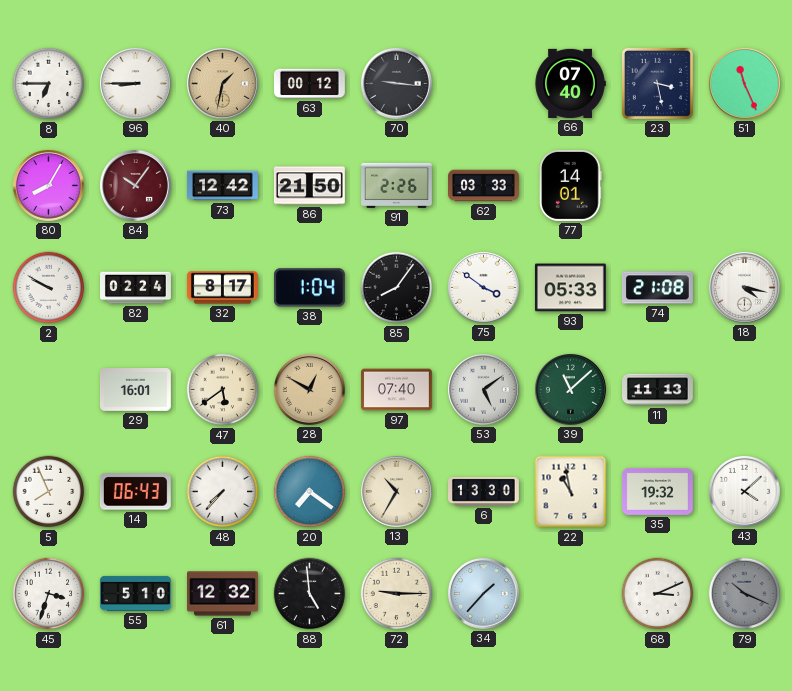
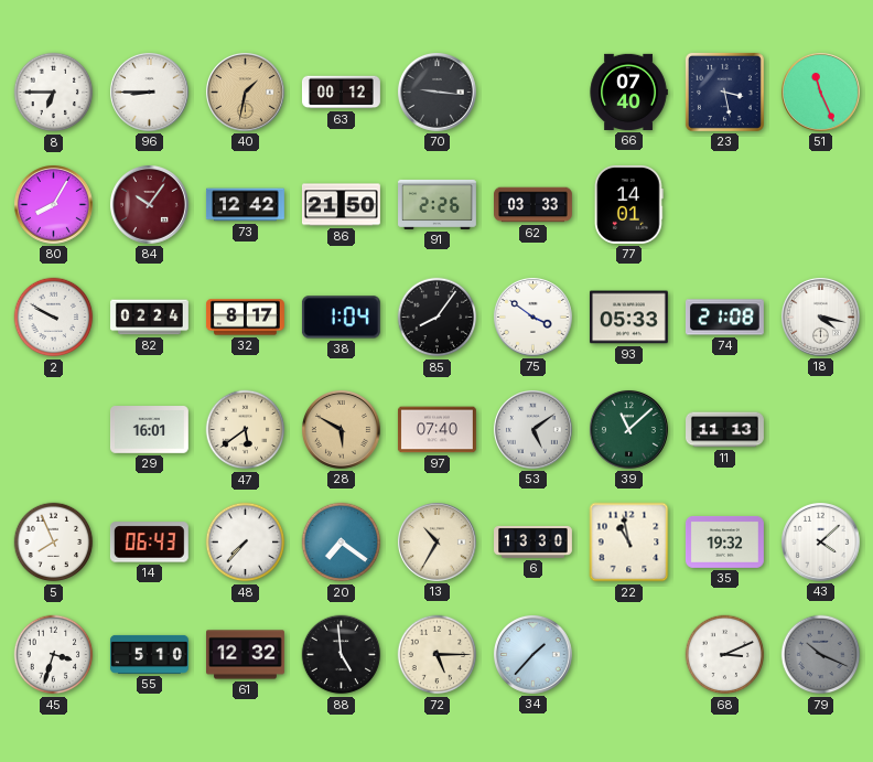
28: 12:50 -> 5:50
72: 9:15 -> 5:15
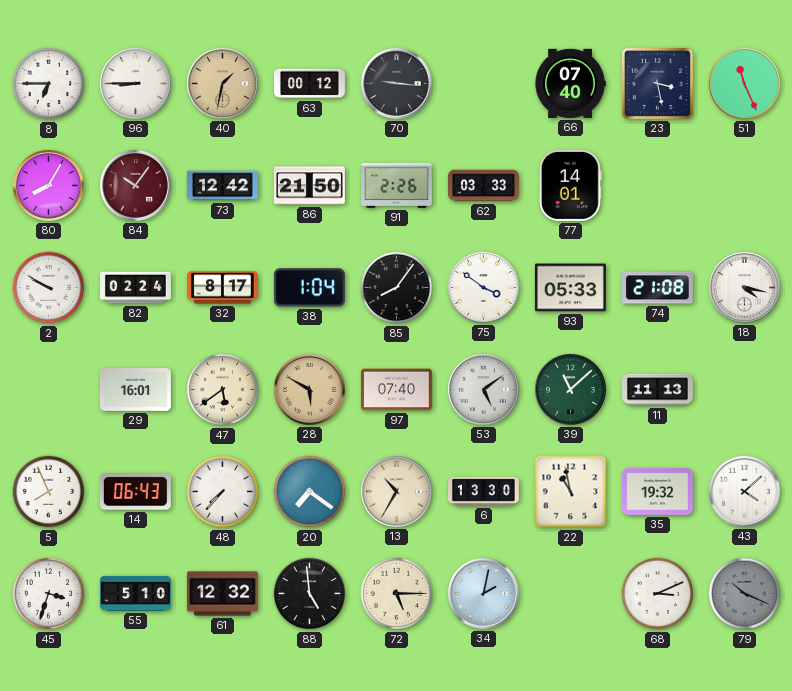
34: 1:37 -> 2:02
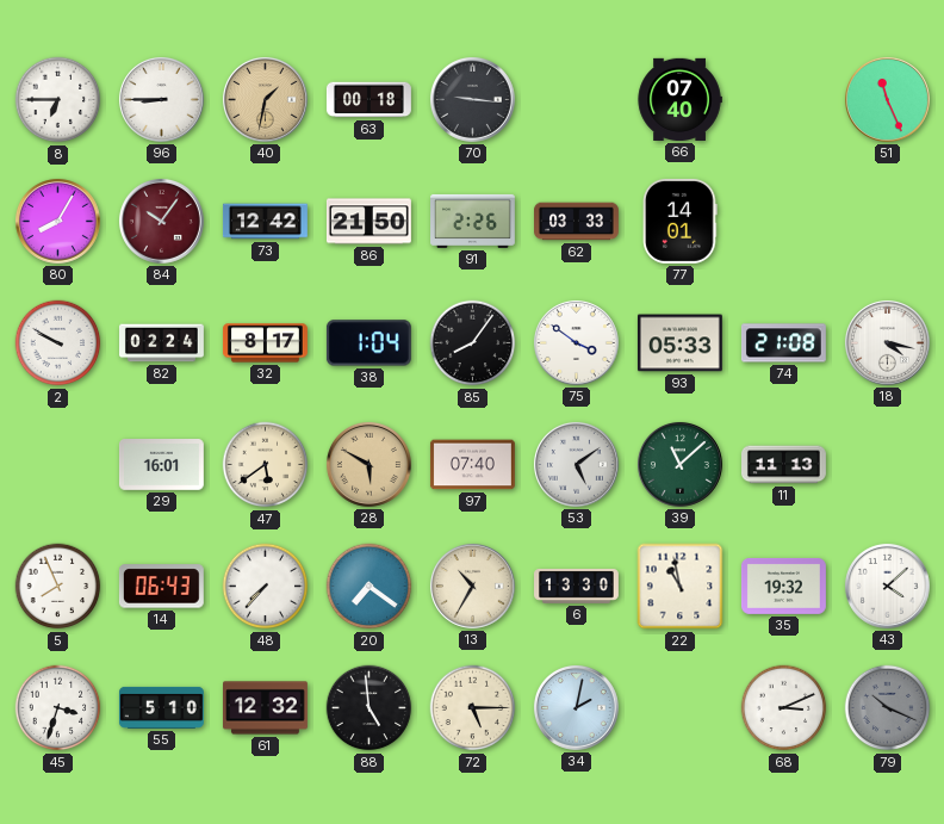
63: 00:12 -> 00:18
23: 3:28 -> none
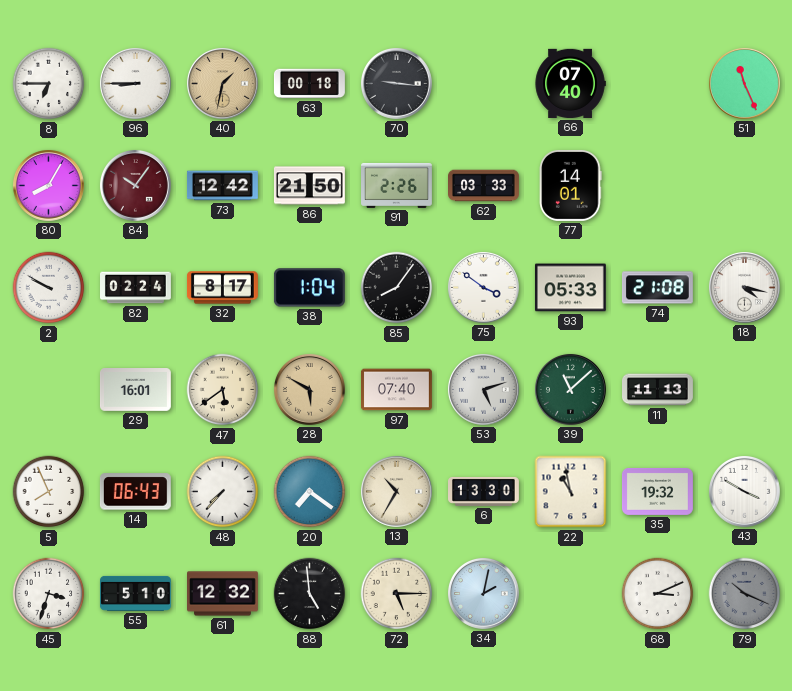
53: 5:09 -> 5:12
43: 4:08 -> 3:50
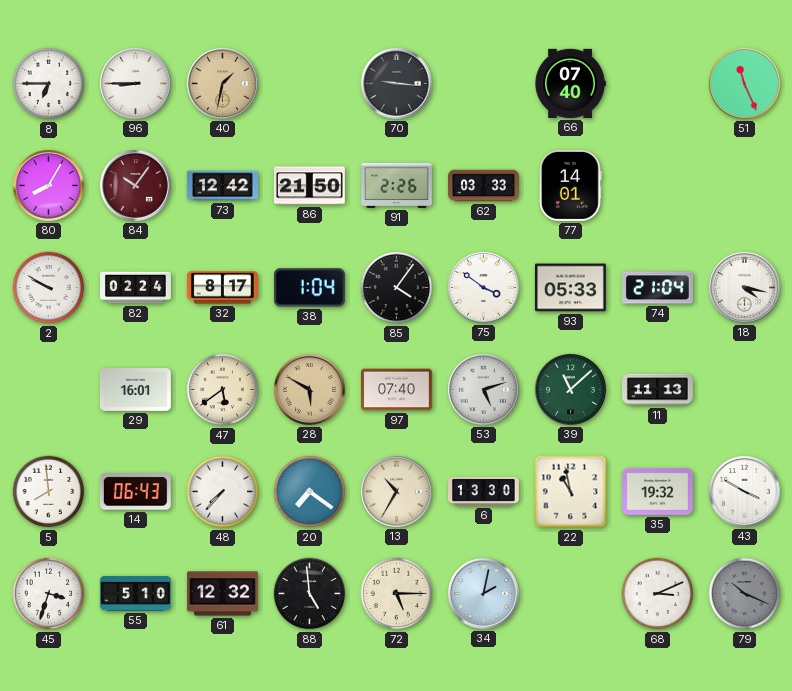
63: 00:18 -> none
85: 8:06 -> 4:06
74: 21:08 -> 21:04
5: 7:56 -> 7:59
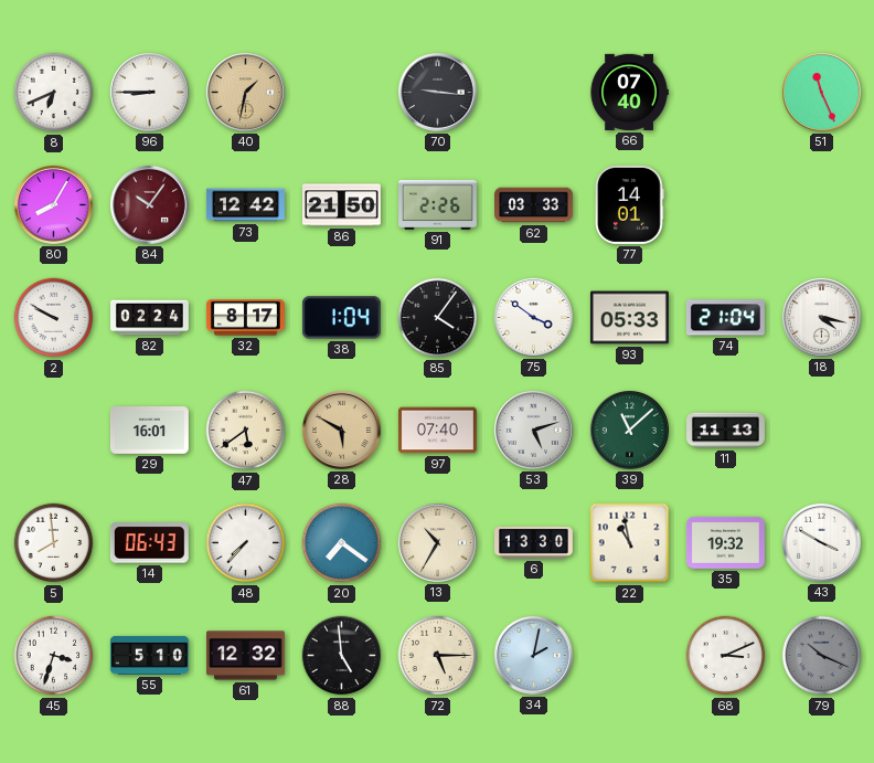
8: 6:45 -> 6:41
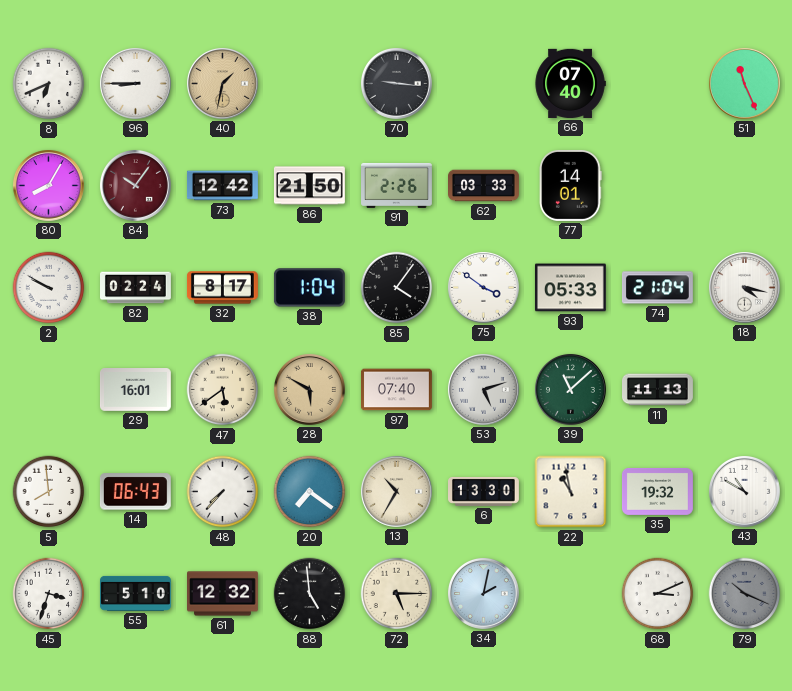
43: 3:50 -> 10:50
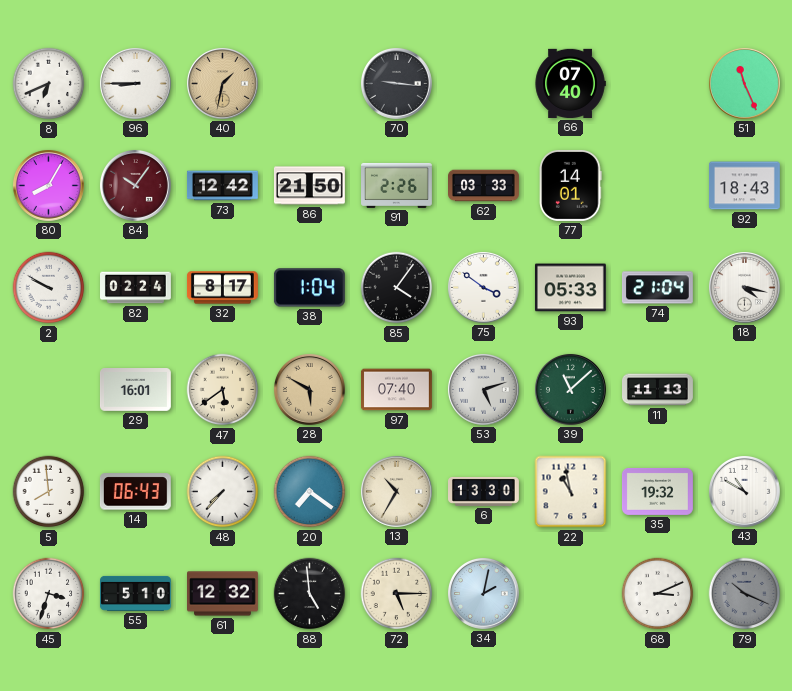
92: none -> 18:43
